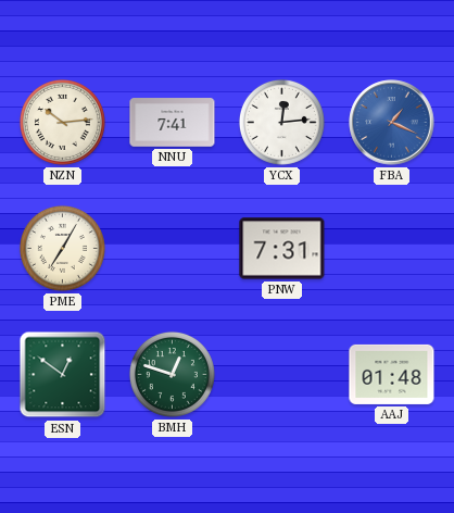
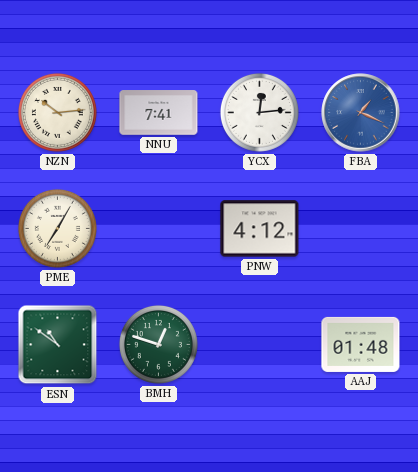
PNW: 7:31 -> 4:12
ESN: 12:51 -> 10:51
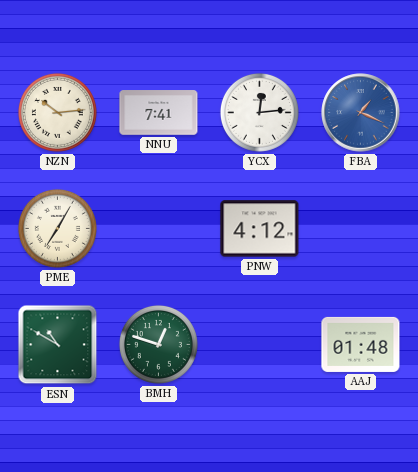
ESN: 10:51 -> 10:50
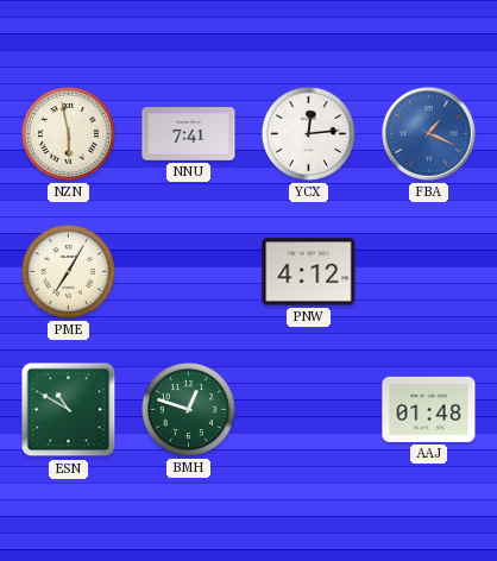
NZN: 10:14 -> 5:58
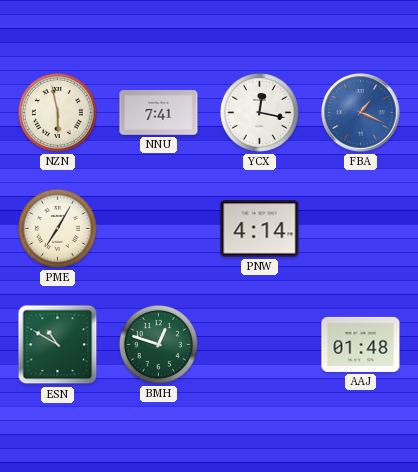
YCX: 12:14 -> 12:17
PNW: 4:12 -> 4:14
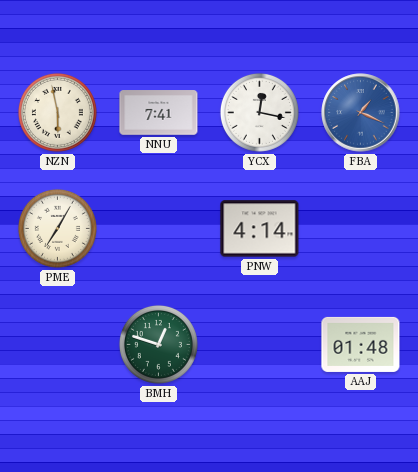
ESN: 10:50 -> none
